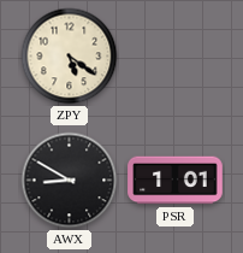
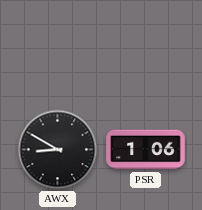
ZPY: 5:21 -> none
PSR: 1:01 -> 1:06
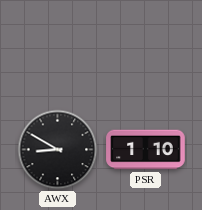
PSR: 1:06 -> 1:10
